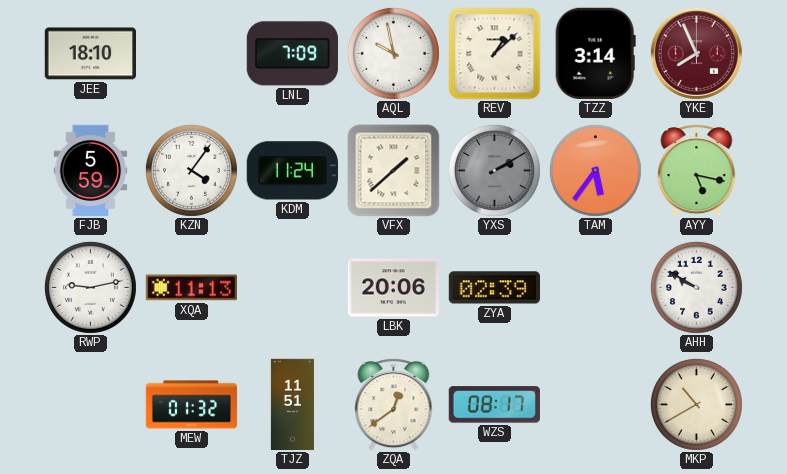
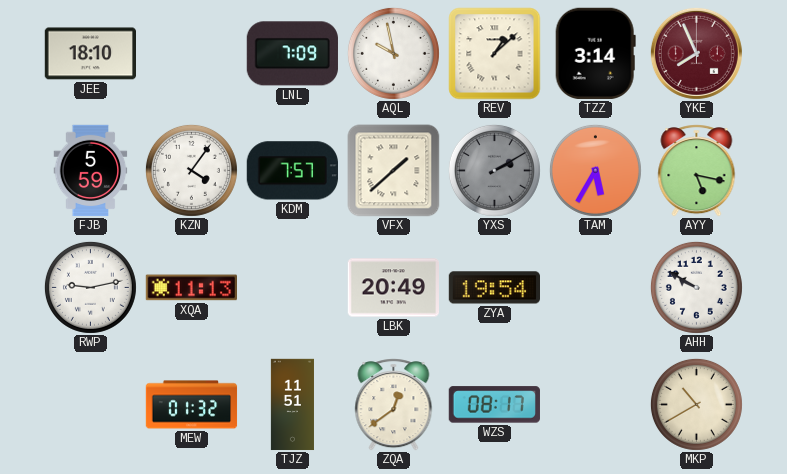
KDM: 11:24 -> 7:57
TAM: 5:36 -> 5:35
LBK: 20:06 -> 20:49
ZYA: 02:39 -> 19:54
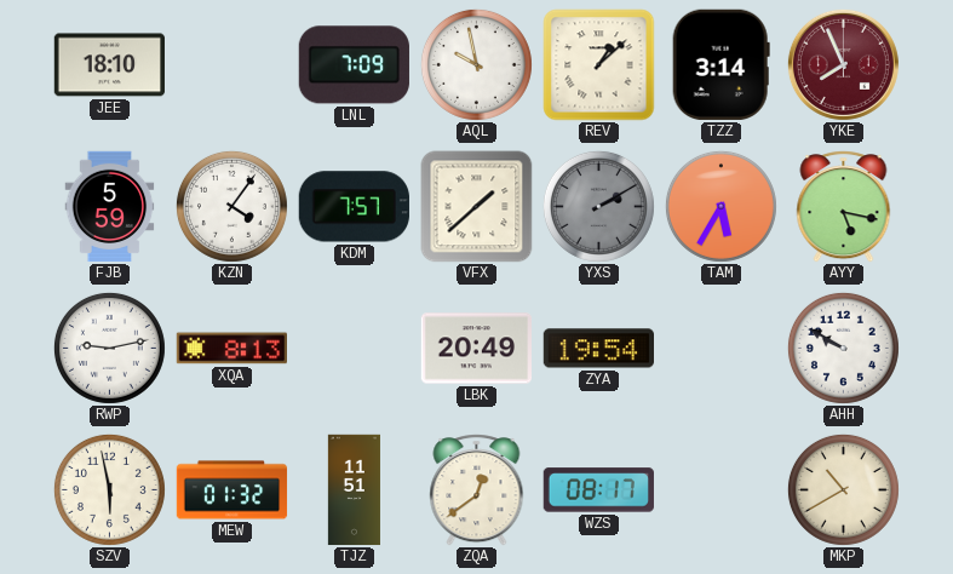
XQA: 11:13 -> 8:13
SZV: none -> 5:58
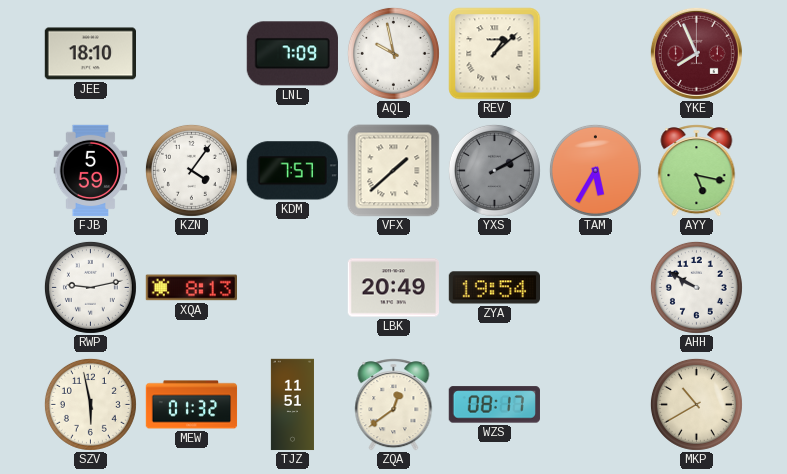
TZZ: 3:14 -> none
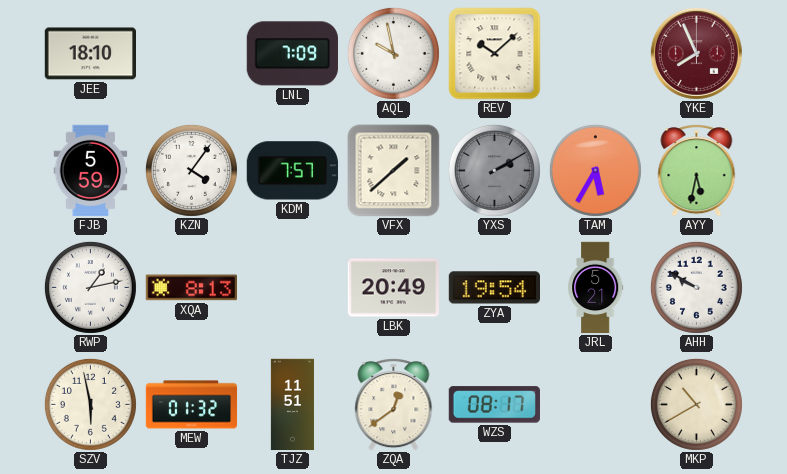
REV: 1:08 -> 10:08
AYY: 5:17 -> 5:32
RWP: 9:13 -> 1:13
JRL: none -> 5:21
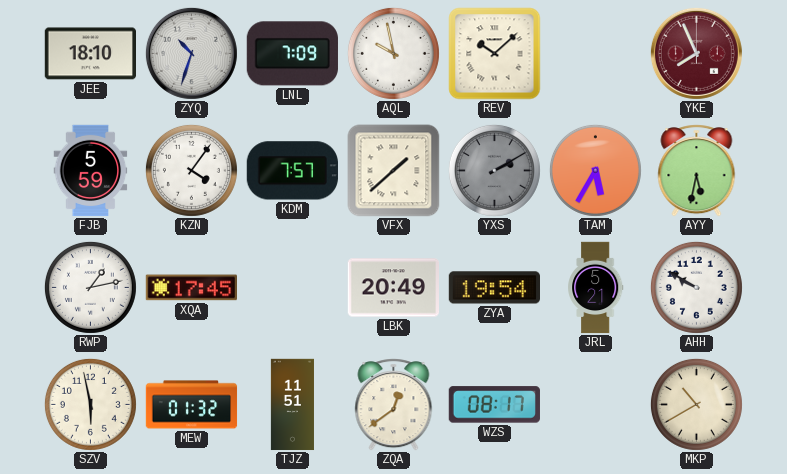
ZYQ: none -> 10:33
XQA: 8:13 -> 17:45
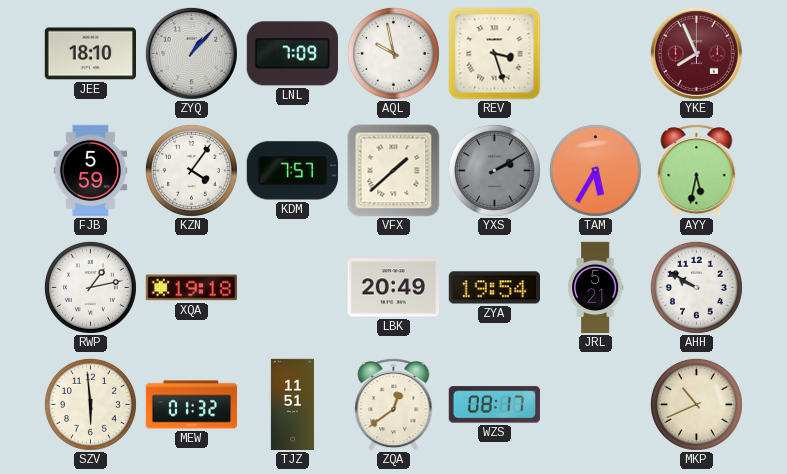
ZYQ: 10:33 -> 1:07
REV: 10:08 -> 3:27
XQA: 17:45 -> 19:18
SZV: 5:58 -> 5:59
MKP: 10:40 -> 10:41
